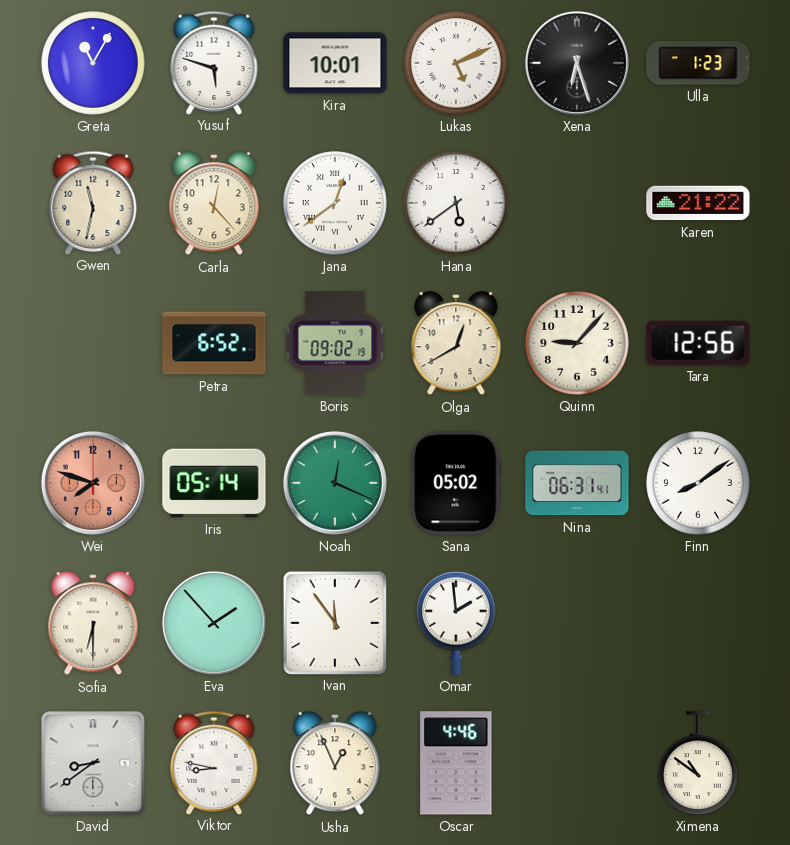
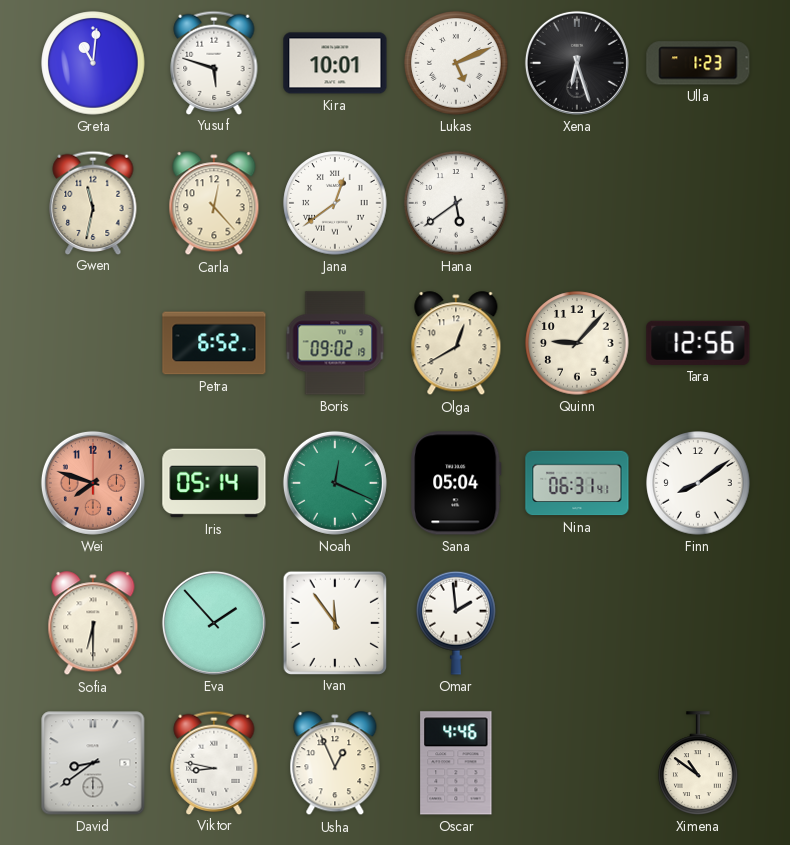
Greta: 11:05 -> 11:01
Karen: 21:22 -> none
Sana: 05:02 -> 05:04
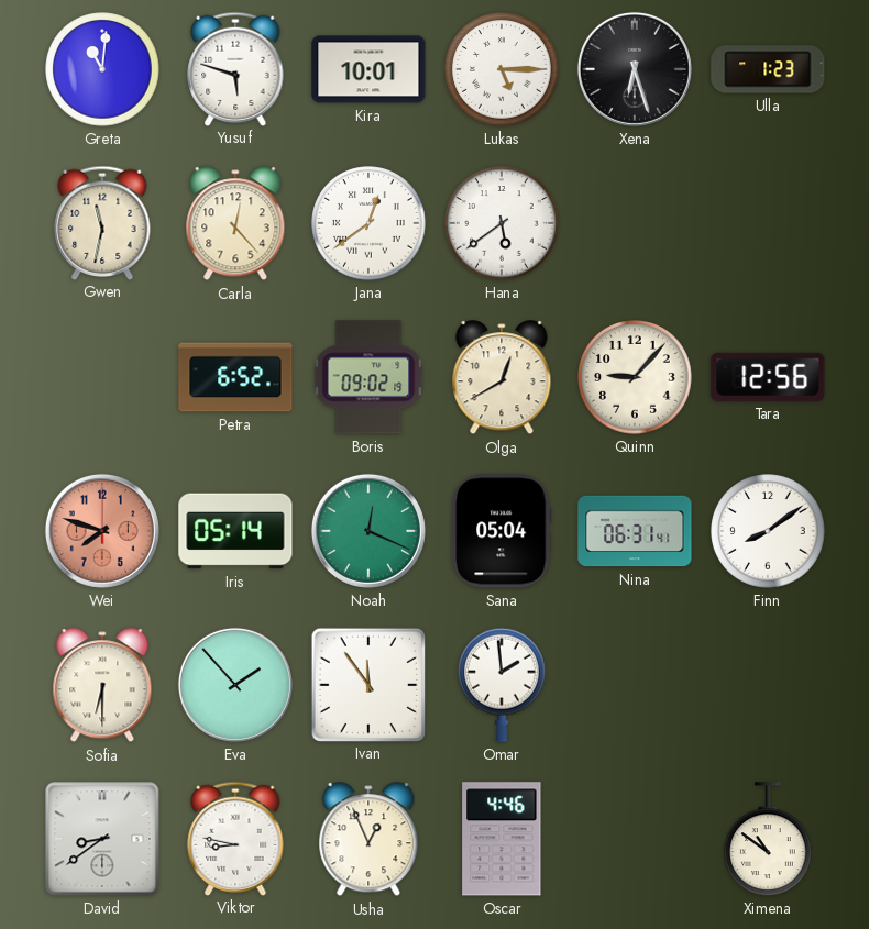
Lukas: 5:11 -> 5:15
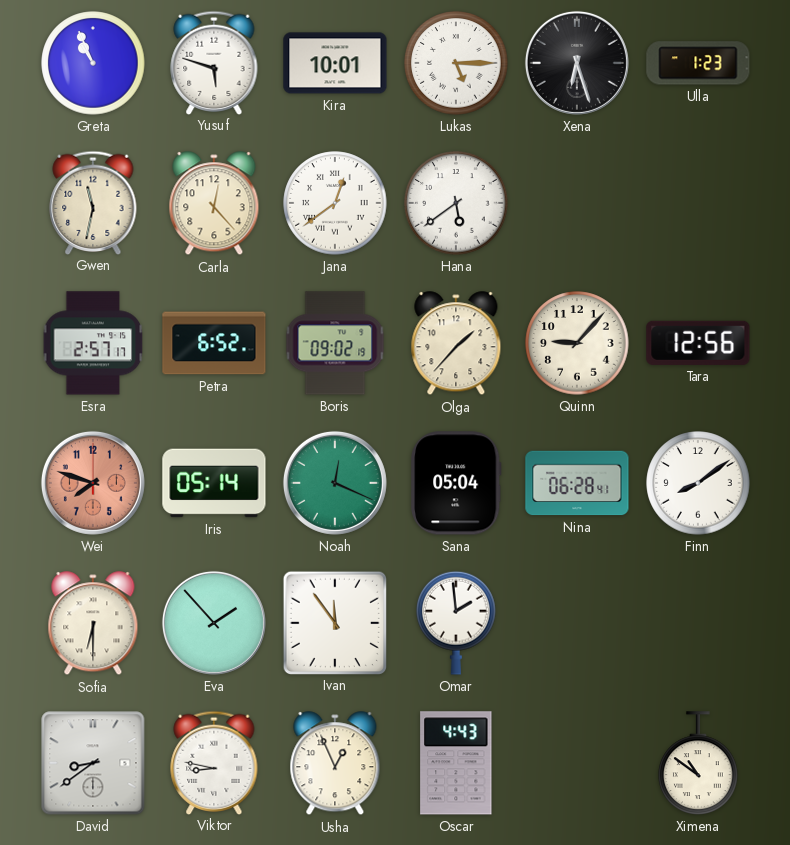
Greta: 11:01 -> 10:56
Esra: none -> 2:57
Olga: 12:40 -> 1:37
Nina: 06:31 -> 06:28
Oscar: 4:46 -> 4:43
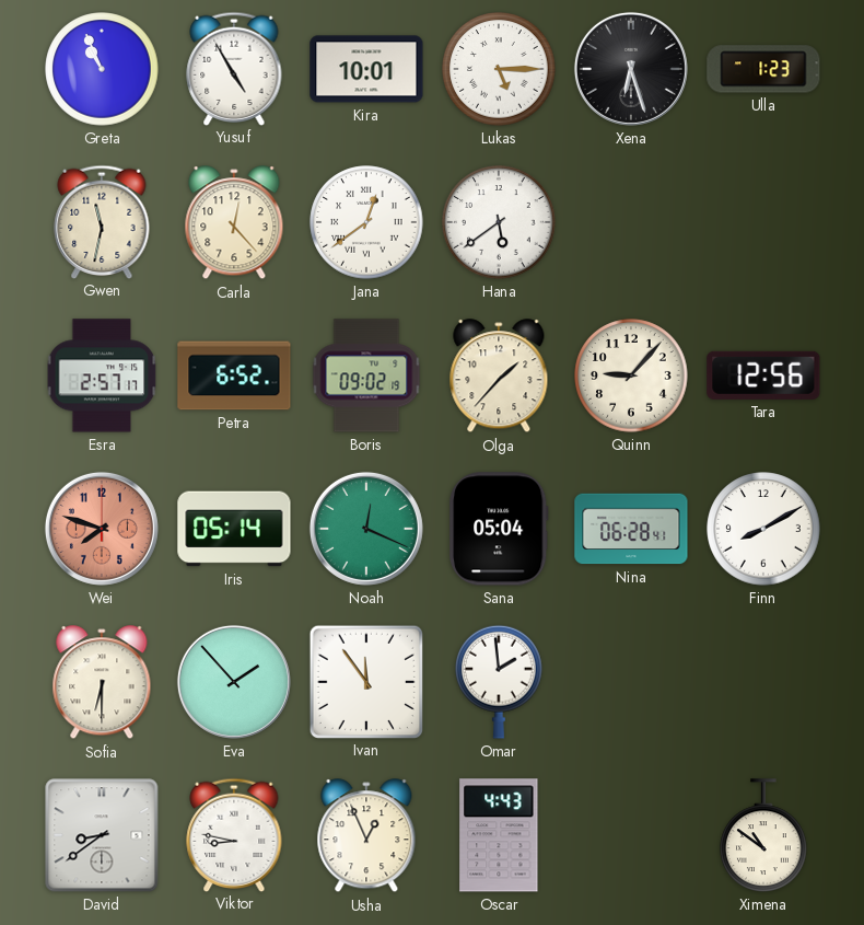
Yusuf: 5:48 -> 4:55
Finn: 8:09 -> 8:10
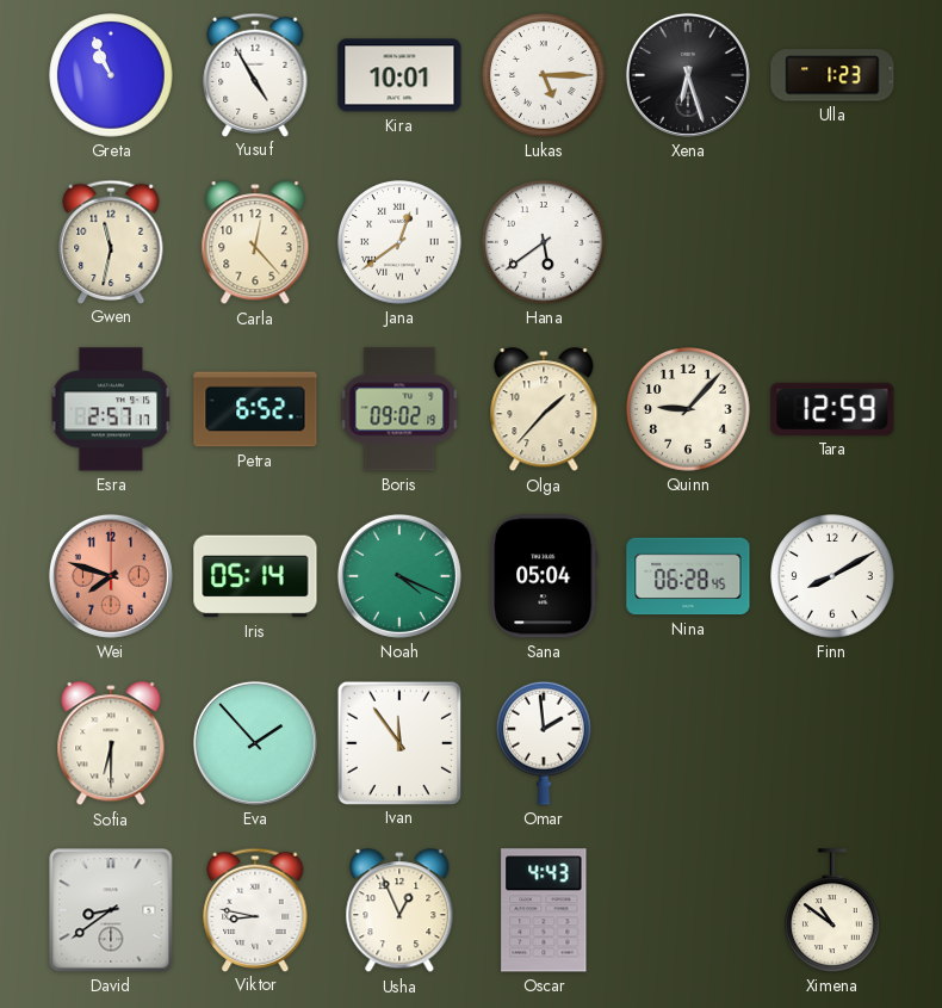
Tara: 12:56 -> 12:59
Noah: 12:19 -> 4:19
Nina: 06:28:41 -> 06:28:45
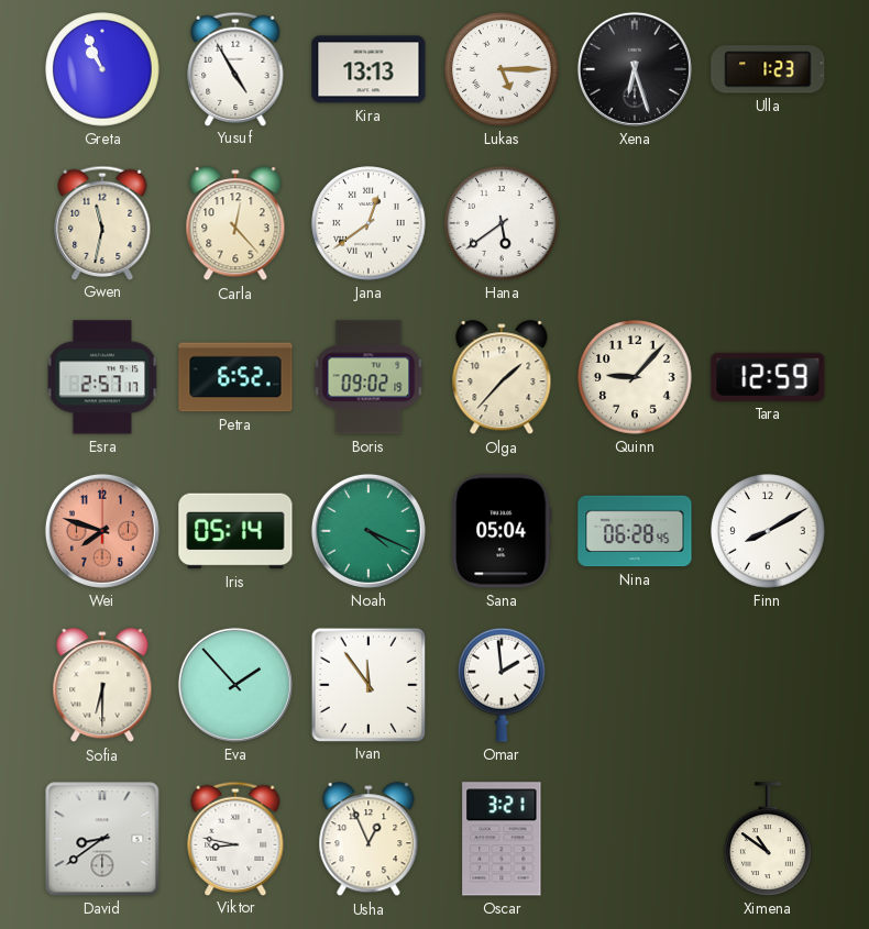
Kira: 10:01 -> 13:13
Oscar: 4:43 -> 3:21
